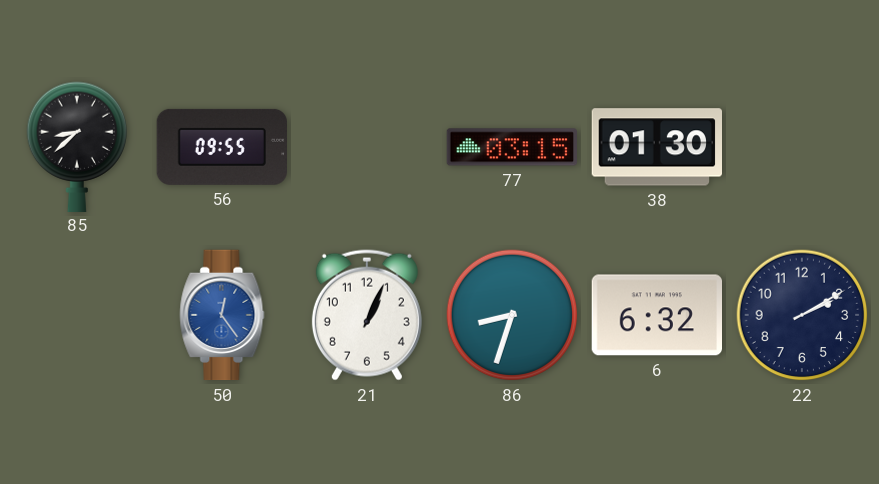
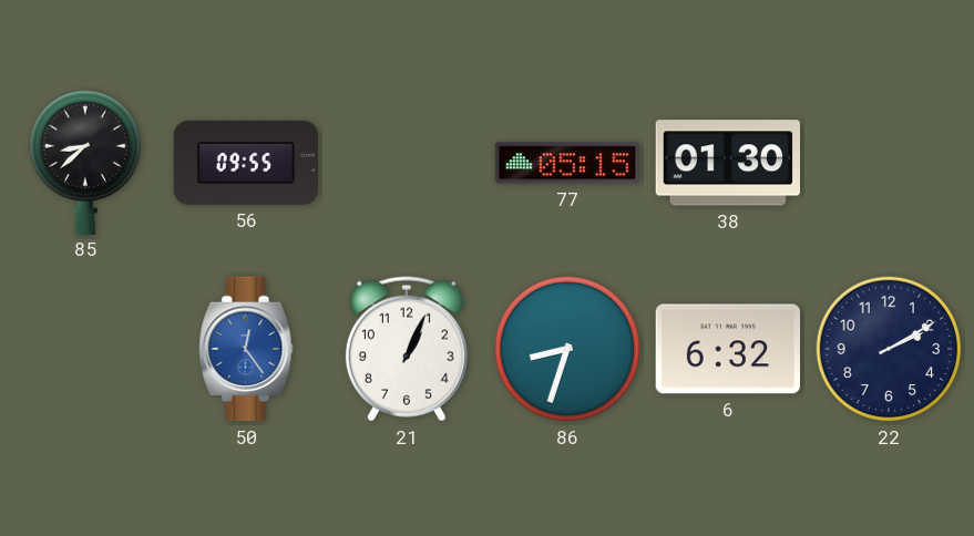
77: 03:15 -> 05:15
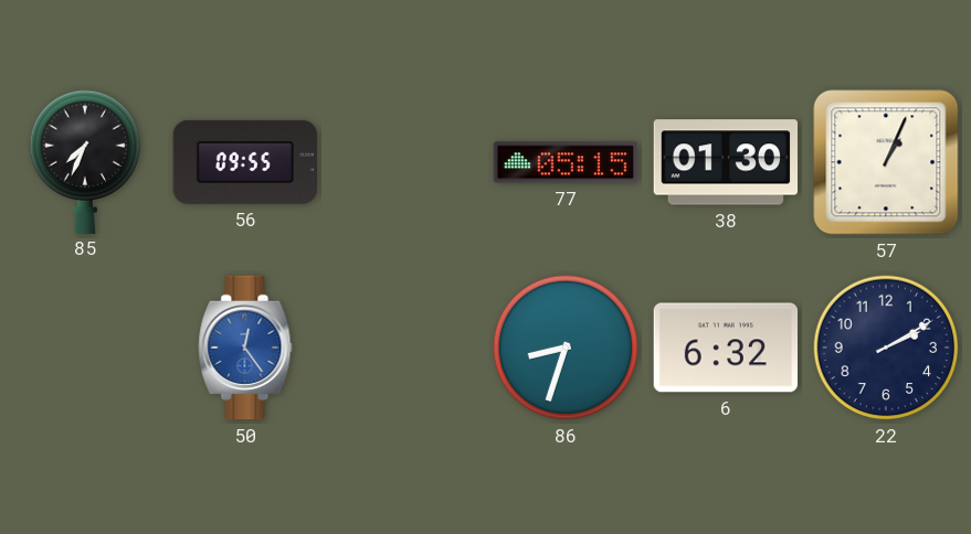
85: 8:38 -> 7:34
57: none -> 1:04
21: 1:04 -> none
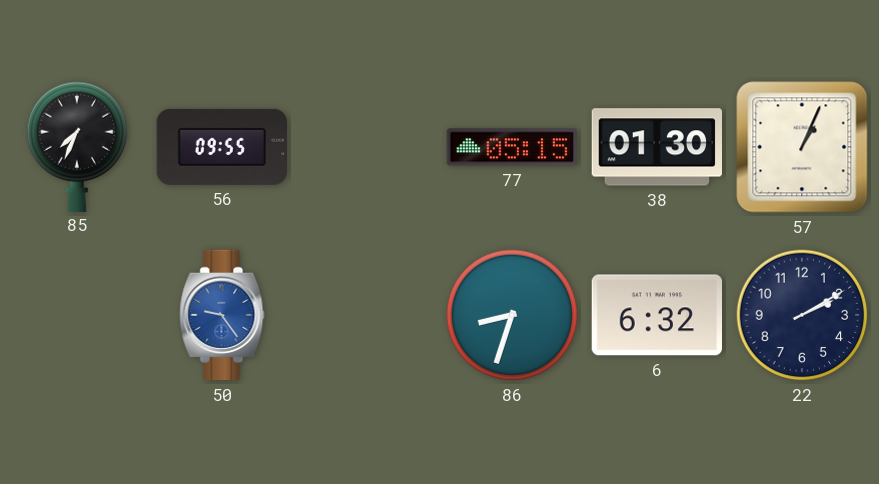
50: 12:24 -> 9:24
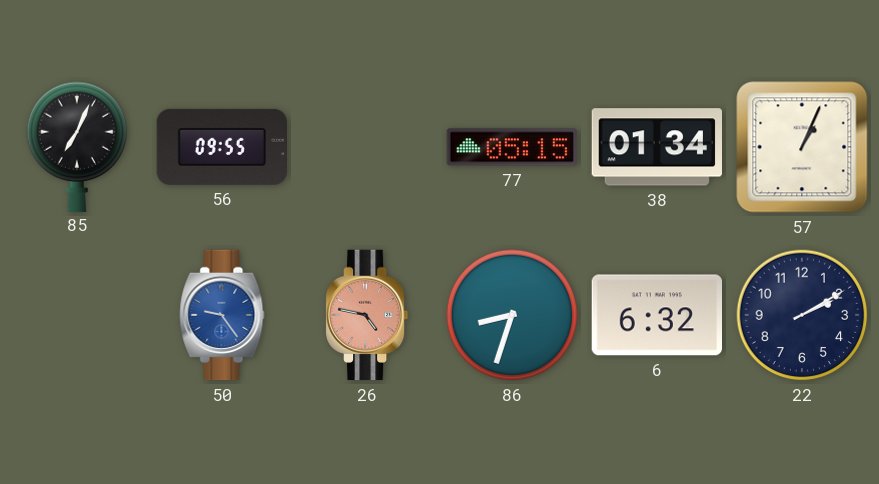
85: 7:34 -> 7:04
38: 01:30 -> 01:34
26: none -> 4:47
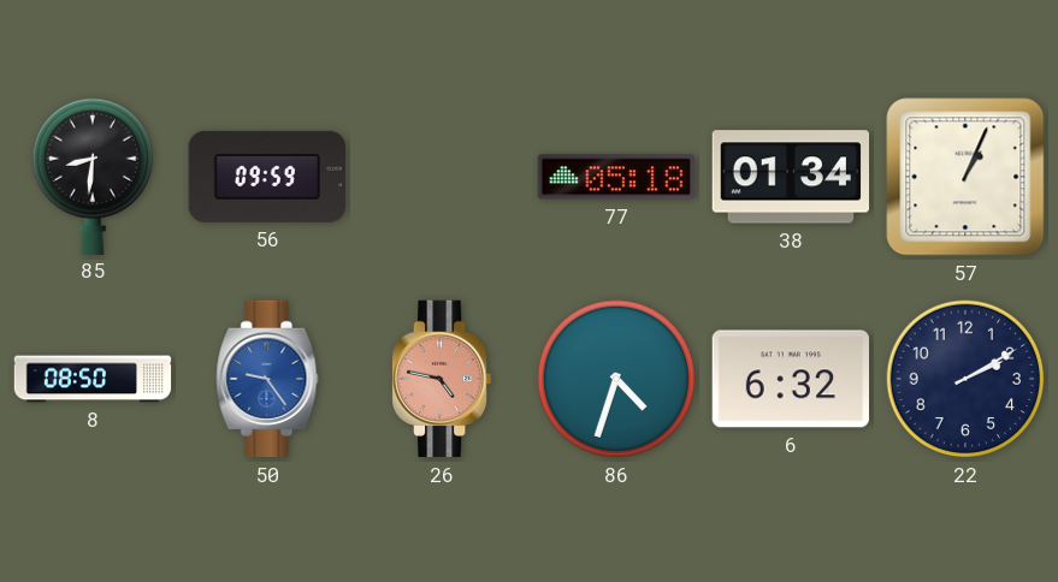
85: 7:04 -> 8:31
56: 09:55 -> 09:59
77: 05:15 -> 05:18
8: none -> 08:50
86: 8:33 -> 4:33
